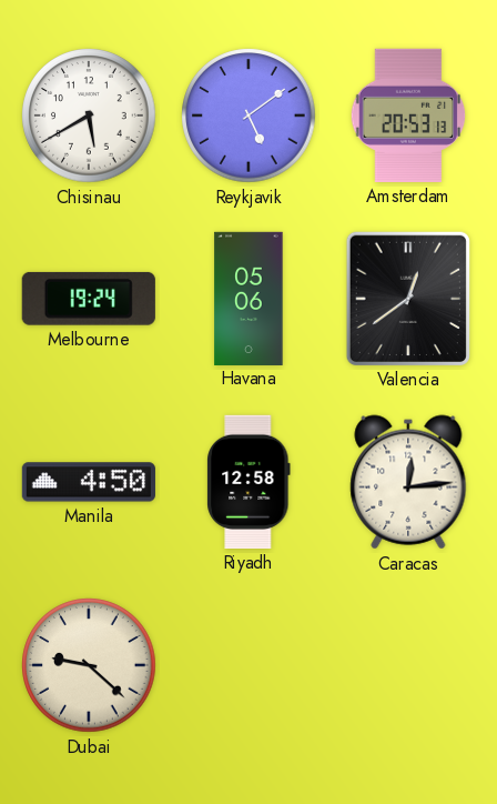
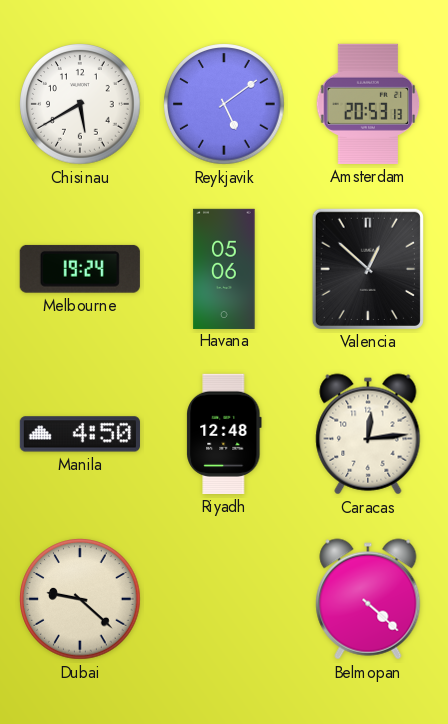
Valencia: 12:39 -> 12:52
Riyadh: 12:58 -> 12:48
Belmopan: none -> 4:22
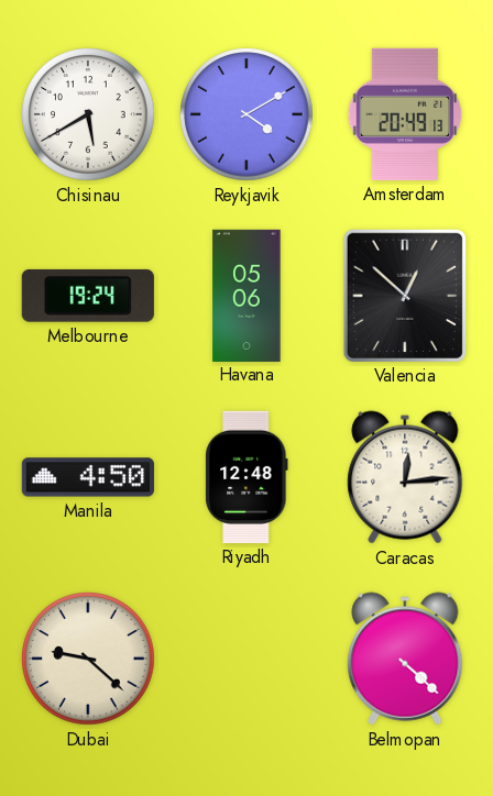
Reykjavik: 5:09 -> 4:10
Amsterdam: 20:53 -> 20:49
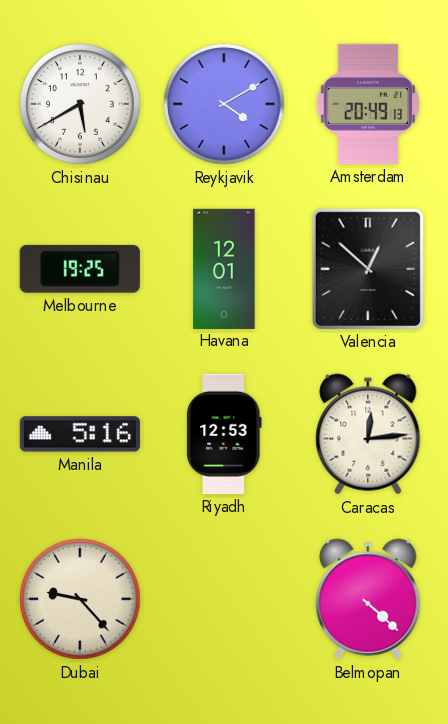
Melbourne: 19:24 -> 19:25
Havana: 05:06 -> 12:01
Manila: 4:50 -> 5:16
Riyadh: 12:48 -> 12:53
Dubai: 9:22 -> 9:23
